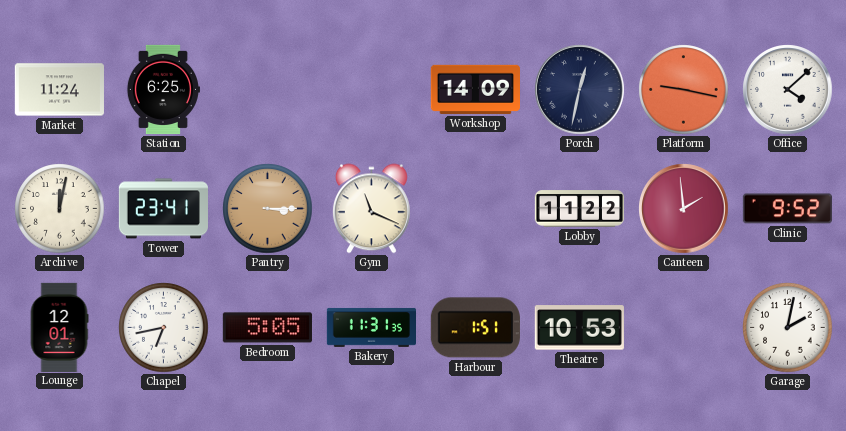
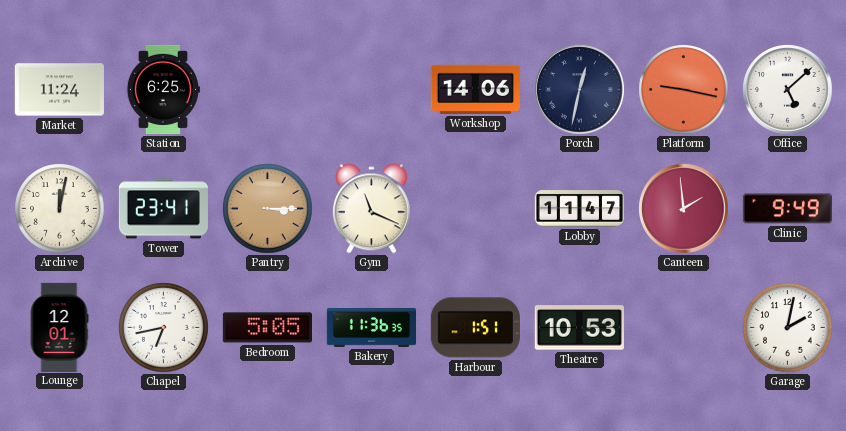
Workshop: 14:09 -> 14:06
Office: 4:08 -> 5:08
Lobby: 11:22 -> 11:47
Clinic: 9:52 -> 9:49
Bakery: 11:31 -> 11:36
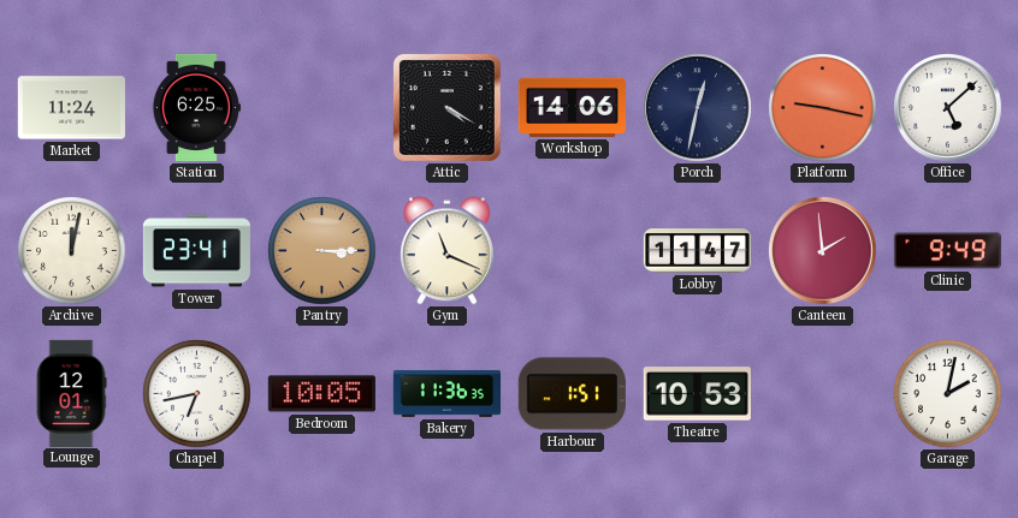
Attic: none -> 4:20
Bedroom: 5:05 -> 10:05
